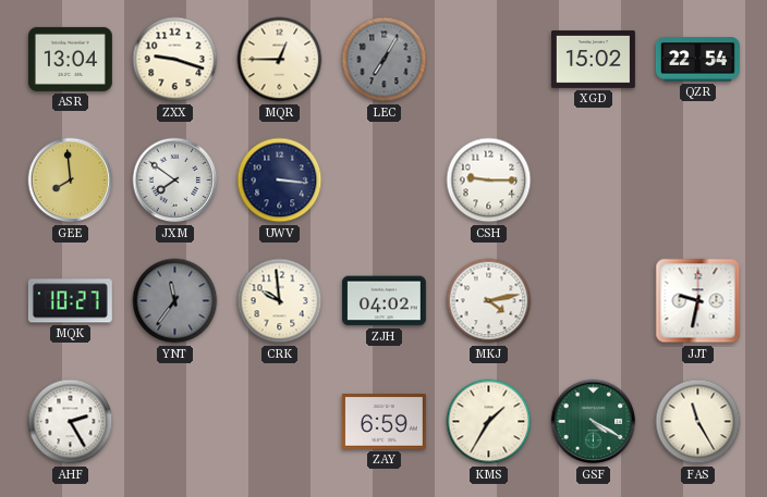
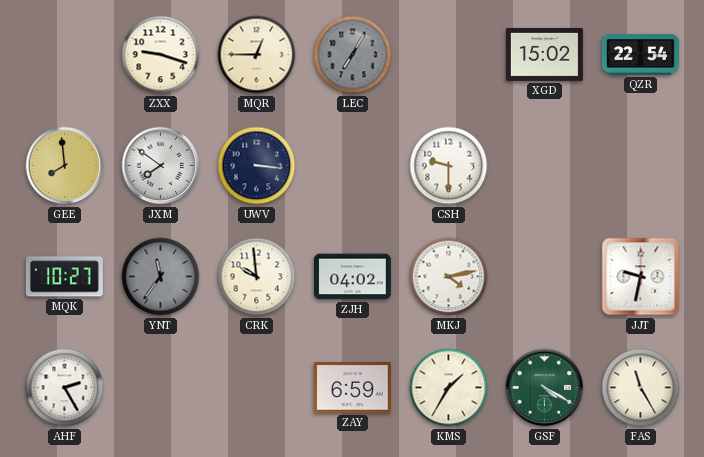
ASR: 13:04 -> none
CSH: 9:15 -> 9:30
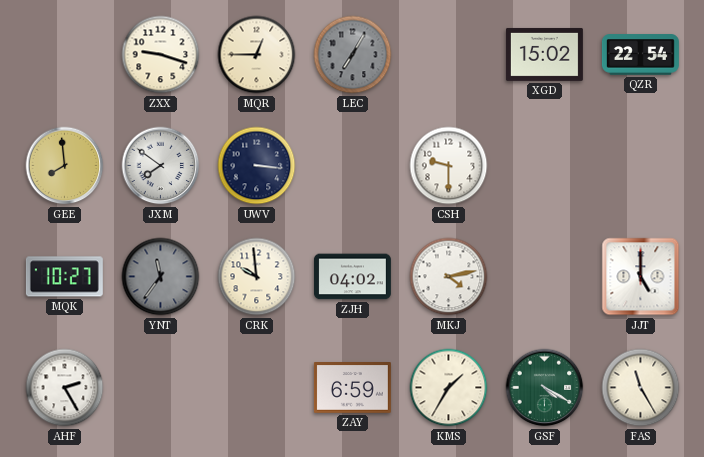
JJT: 9:32 -> 5:00
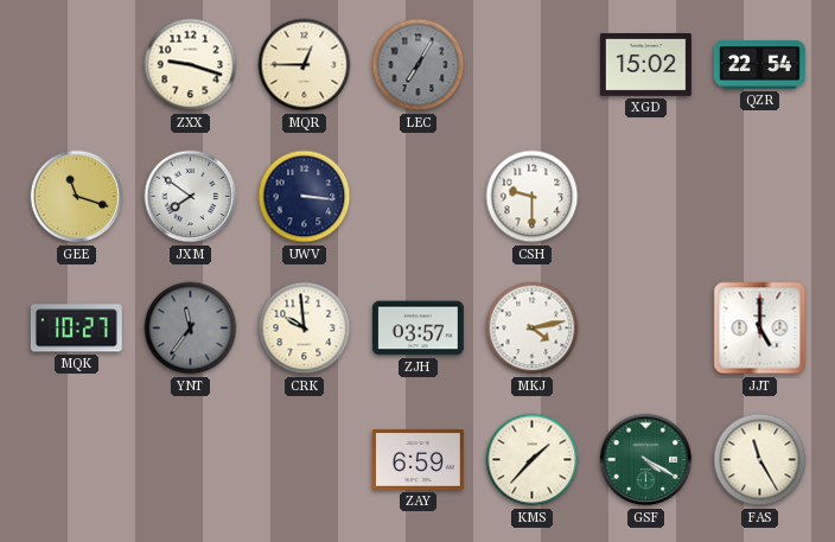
GEE: 7:59 -> 11:18
ZJH: 04:02 -> 03:57
AHF: 2:25 -> none
KMS: 1:35 -> 1:37
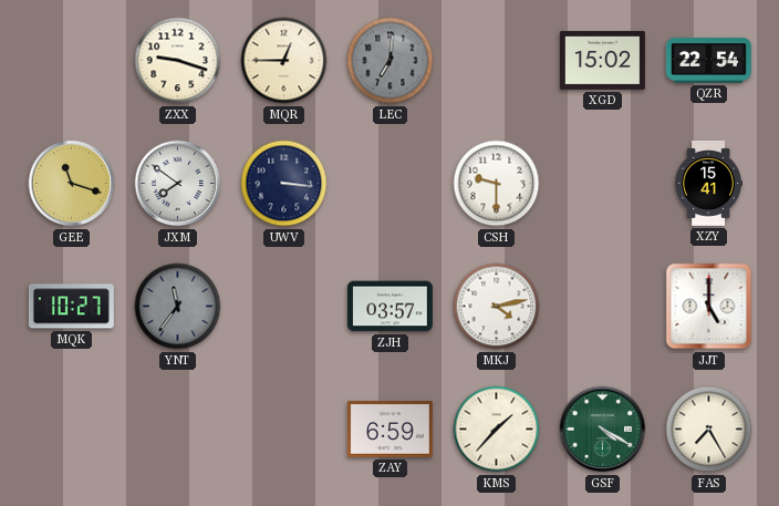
LEC: 7:05 -> 7:01
XZY: none -> 15:41
CRK: 9:59 -> none
FAS: 11:25 -> 7:25
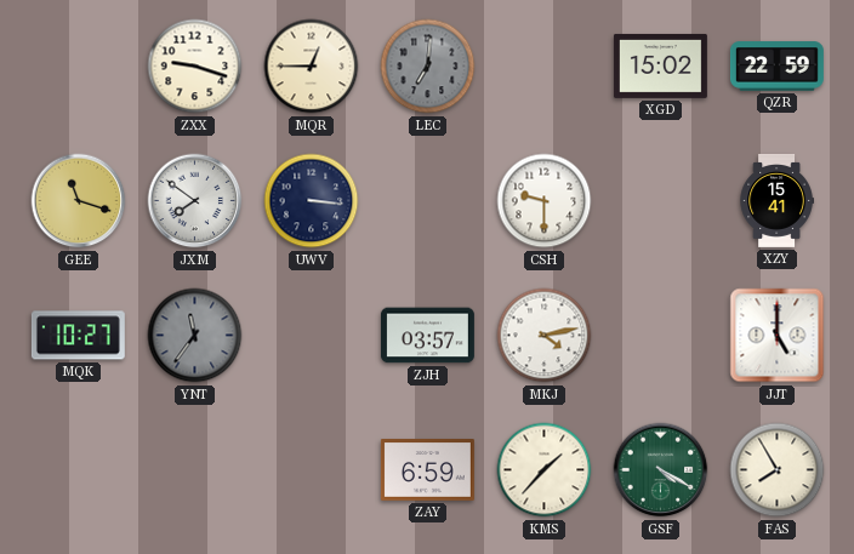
QZR: 22:54 -> 22:59
FAS: 7:25 -> 7:55
